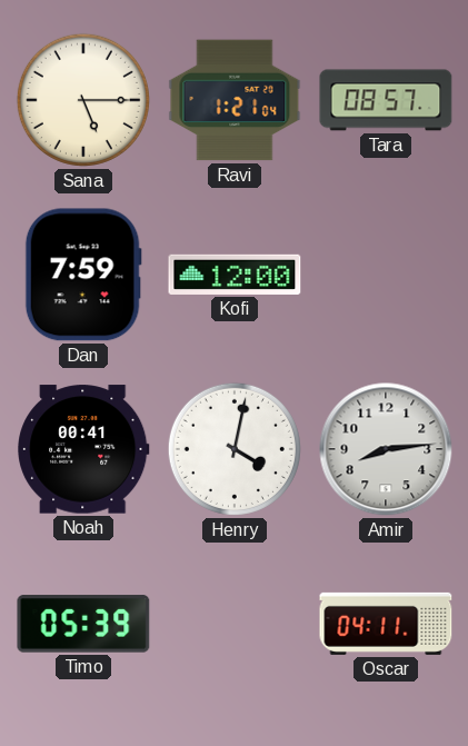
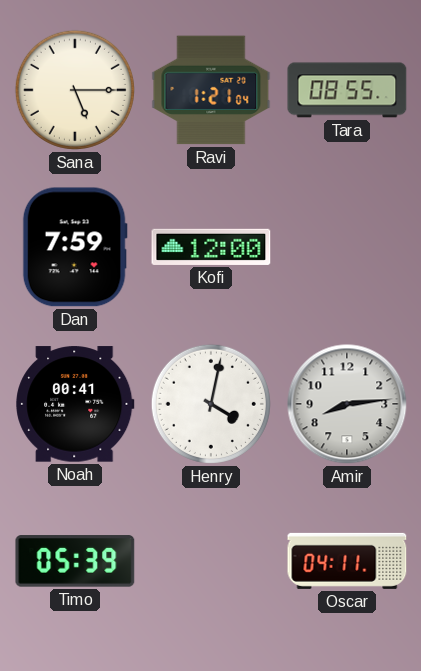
Tara: 08:57 -> 08:55
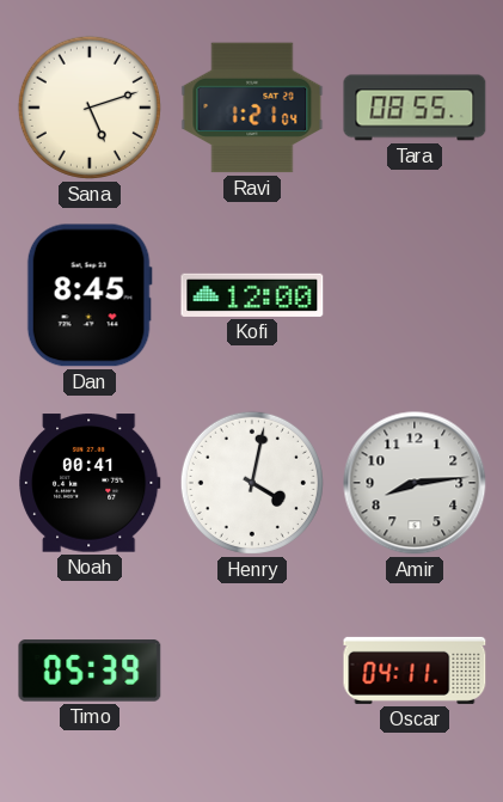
Sana: 5:15 -> 5:12
Dan: 7:59 -> 8:45
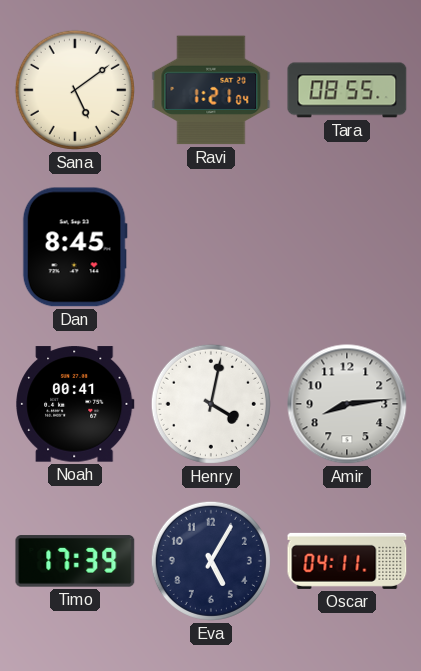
Sana: 5:12 -> 5:09
Kofi: 12:00 -> none
Timo: 05:39 -> 17:39
Eva: none -> 5:05
